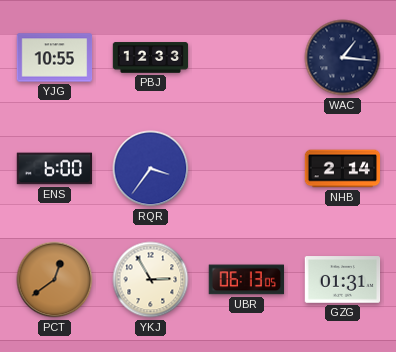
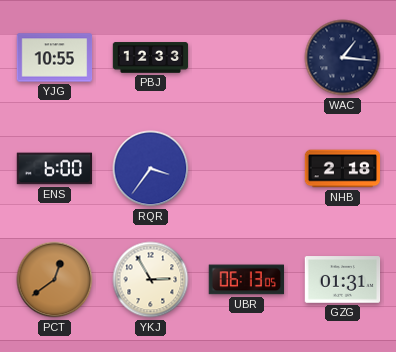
NHB: 2:14 -> 2:18
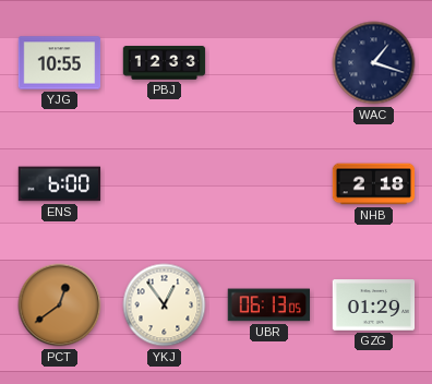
WAC: 1:16 -> 1:18
RQR: 3:36 -> none
YKJ: 2:55 -> 12:54
GZG: 01:31 -> 01:29
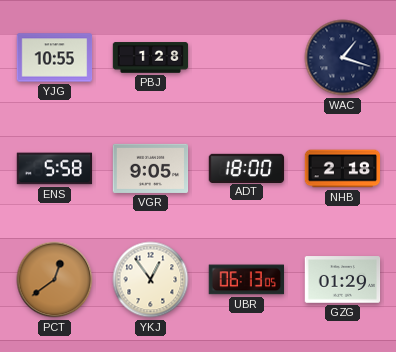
PBJ: 12:33 -> 1:28
ENS: 6:00 -> 5:58
VGR: none -> 9:05
ADT: none -> 18:00
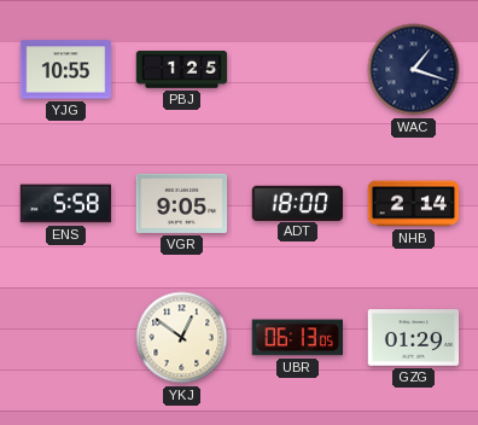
PBJ: 1:28 -> 1:25
NHB: 2:18 -> 2:14
PCT: 12:39 -> none
YKJ: 12:54 -> 12:51
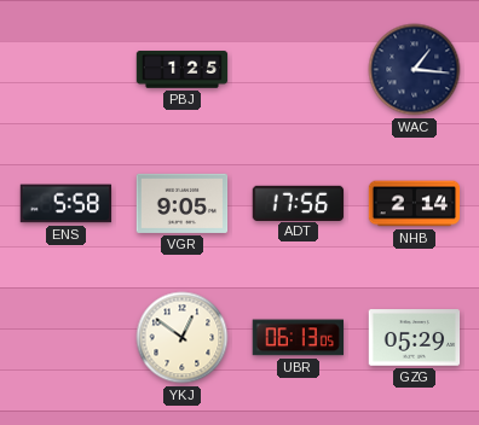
YJG: 10:55 -> none
WAC: 1:18 -> 1:16
ADT: 18:00 -> 17:56
GZG: 01:29 -> 05:29
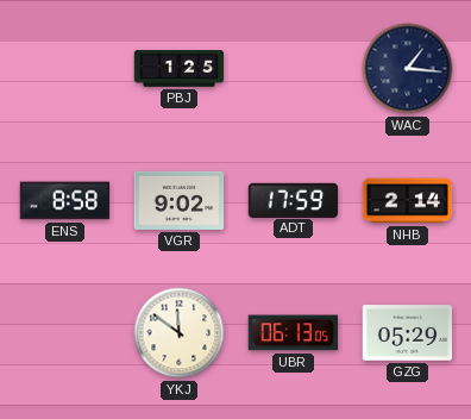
ENS: 5:58 -> 8:58
VGR: 9:05 -> 9:02
ADT: 17:56 -> 17:59
YKJ: 12:51 -> 11:51
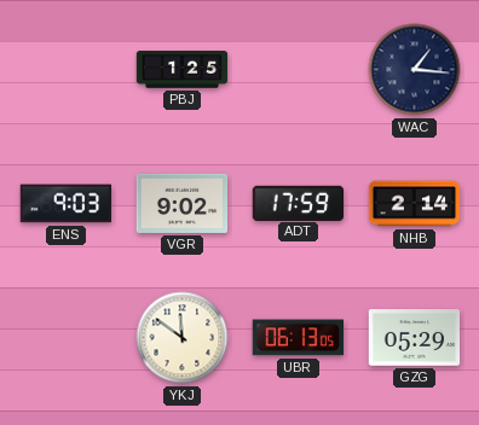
ENS: 8:58 -> 9:03
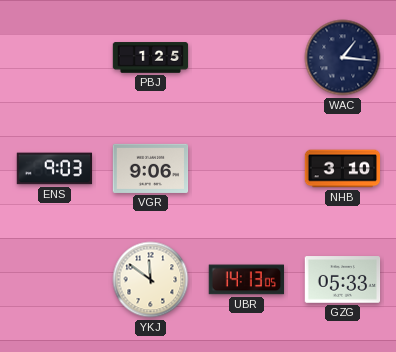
VGR: 9:02 -> 9:06
ADT: 17:59 -> none
NHB: 2:14 -> 3:10
UBR: 06:13 -> 14:13
GZG: 05:29 -> 05:33
